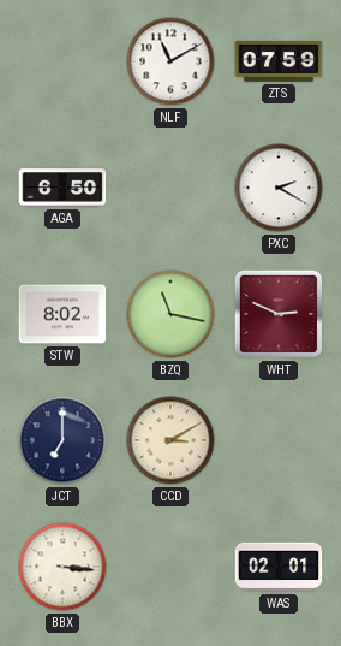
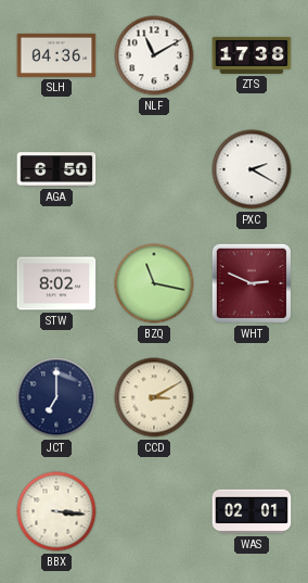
SLH: none -> 04:36
ZTS: 07:59 -> 17:38
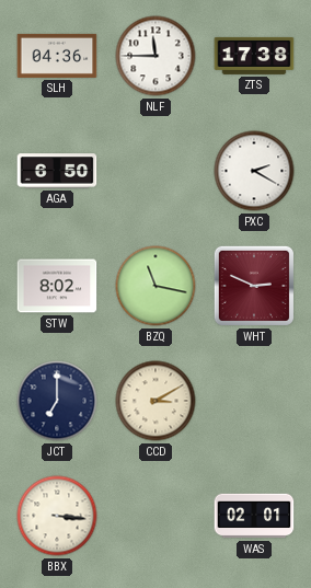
NLF: 11:10 -> 11:45
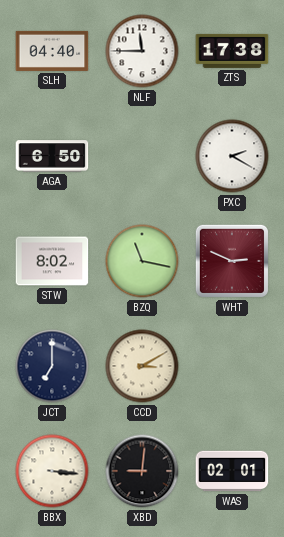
SLH: 04:36 -> 04:40
XBD: none -> 9:01
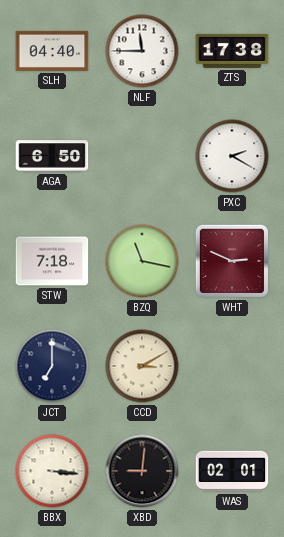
STW: 8:02 -> 7:18
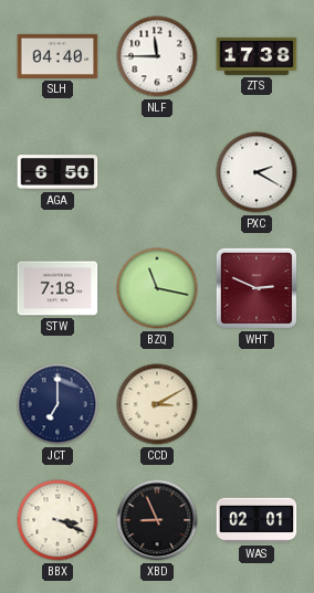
BBX: 3:16 -> 3:19
XBD: 9:01 -> 8:56
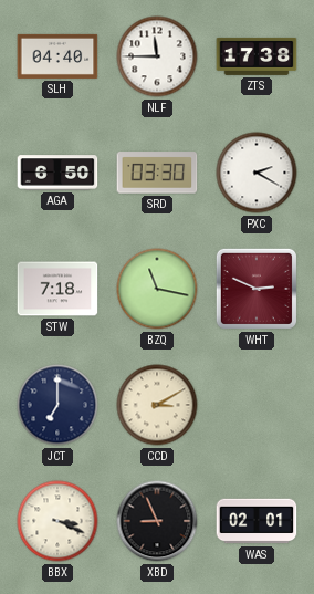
SRD: none -> 03:30
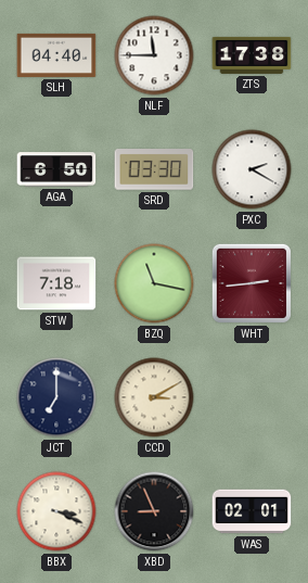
WHT: 2:49 -> 2:44
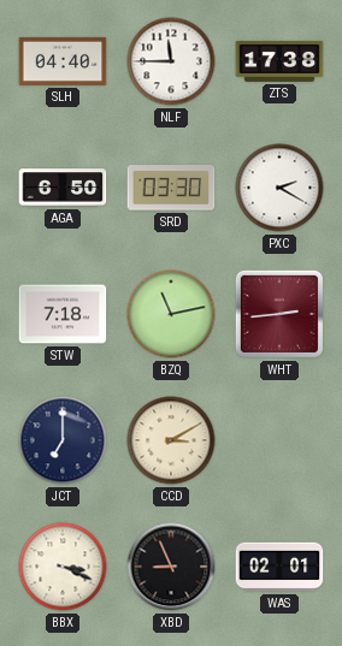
BZQ: 11:17 -> 11:13
